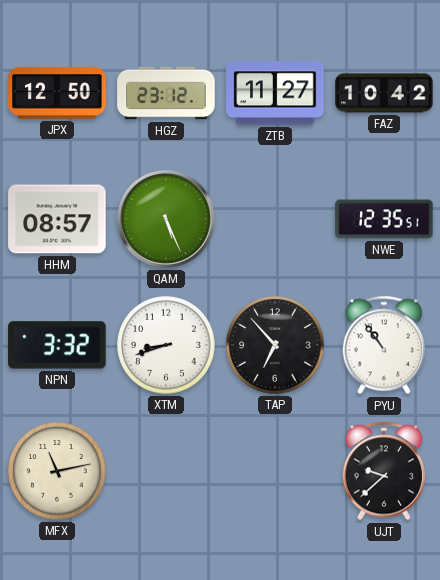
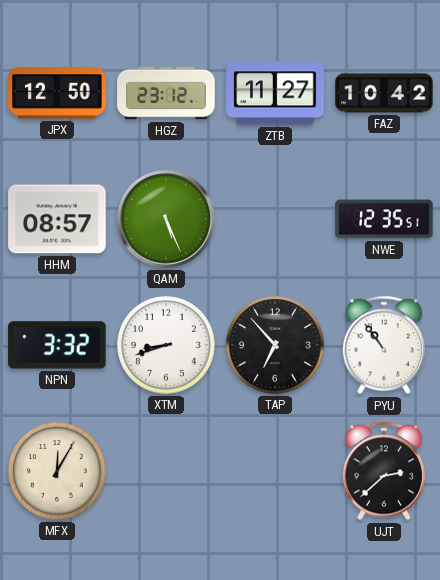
MFX: 11:13 -> 12:05
UJT: 9:38 -> 2:38
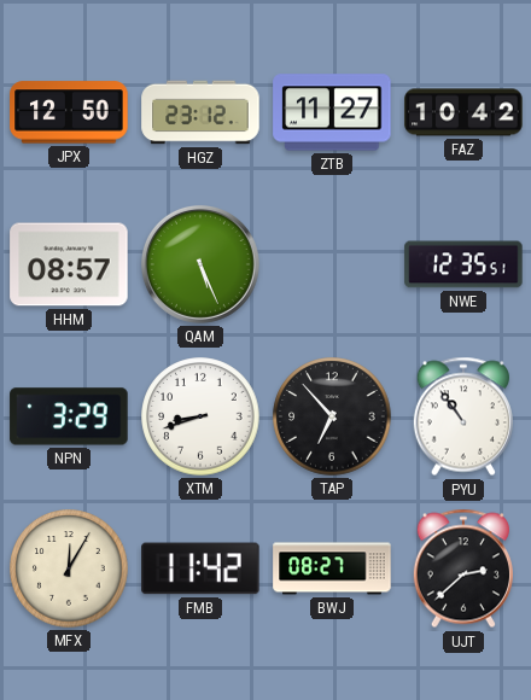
NPN: 3:32 -> 3:29
FMB: none -> 11:42
BWJ: none -> 08:27
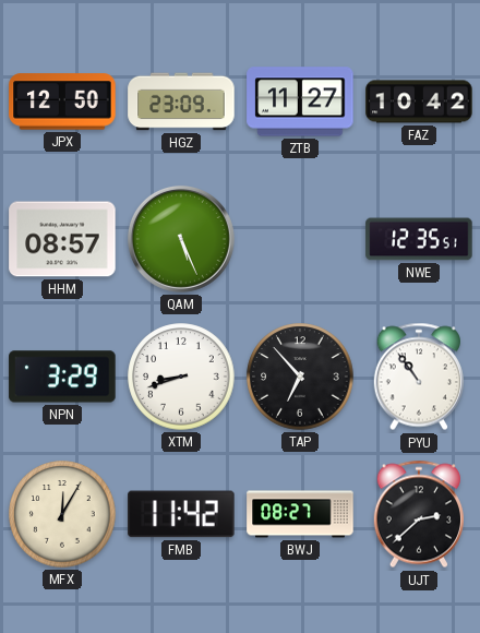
HGZ: 23:12 -> 23:09
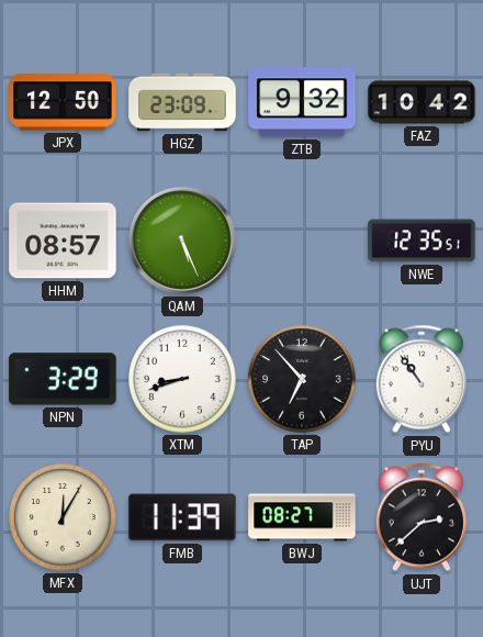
ZTB: 11:27 -> 9:32
FMB: 11:42 -> 11:39
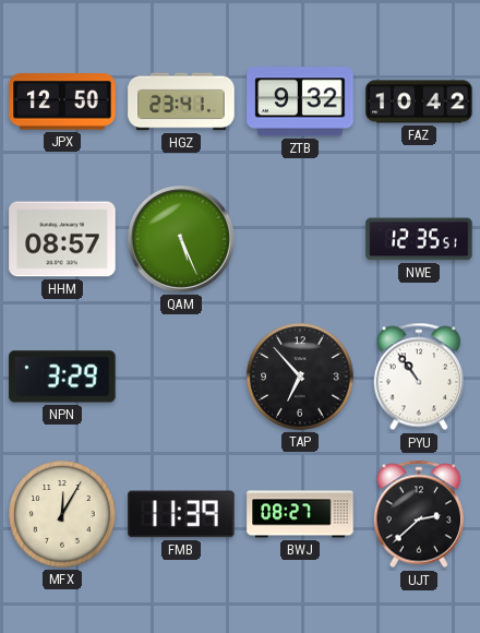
HGZ: 23:09 -> 23:41
XTM: 8:42 -> none
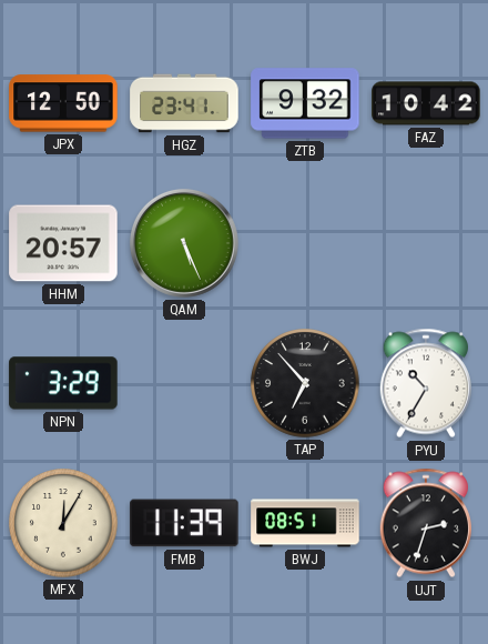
HHM: 08:57 -> 20:57
NWE: 12:35 -> none
PYU: 10:54 -> 10:35
BWJ: 08:27 -> 08:51
UJT: 2:38 -> 2:33
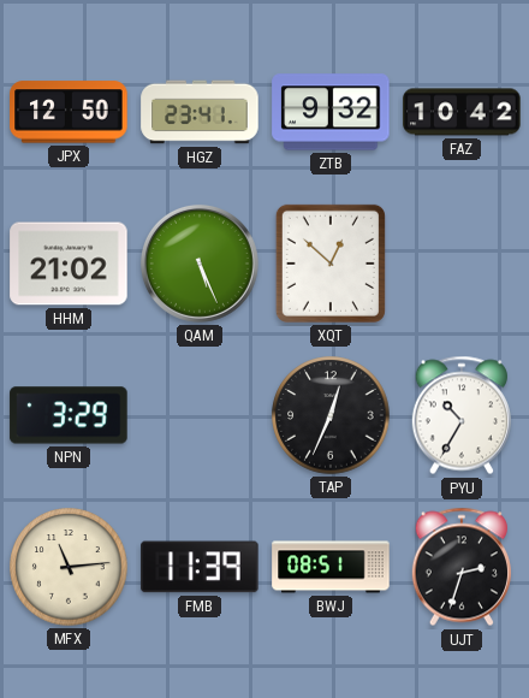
HHM: 20:57 -> 21:02
XQT: none -> 12:52
TAP: 6:53 -> 12:34
MFX: 12:05 -> 11:14
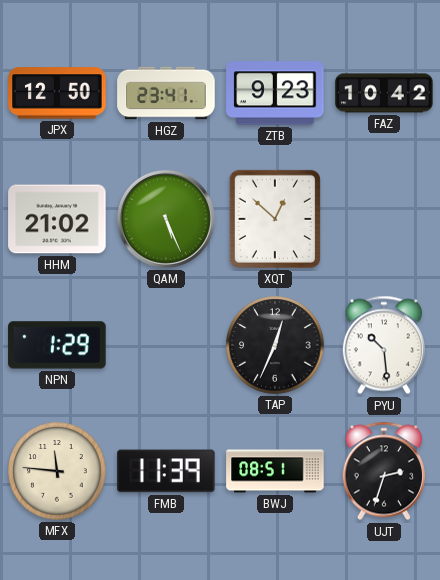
ZTB: 9:32 -> 9:23
NPN: 3:29 -> 1:29
PYU: 10:35 -> 10:29
MFX: 11:14 -> 11:46
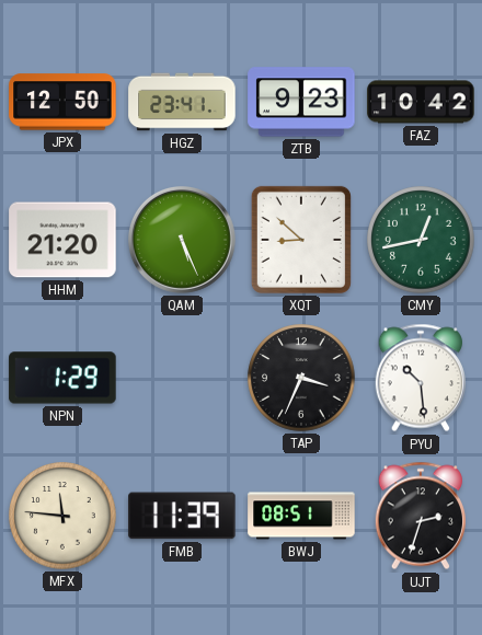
HHM: 21:02 -> 21:20
XQT: 12:52 -> 8:52
CMY: none -> 12:43
TAP: 12:34 -> 3:34
